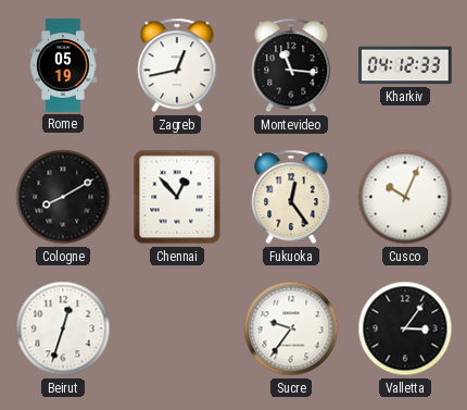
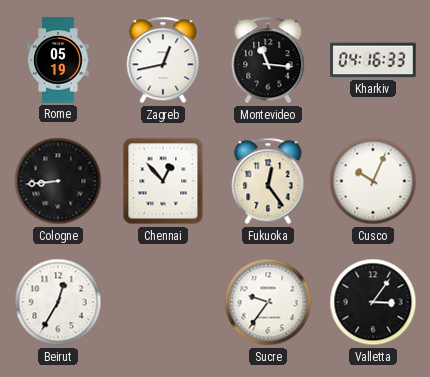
Kharkiv: 04:12 -> 04:16
Cologne: 8:10 -> 8:44
Beirut: 12:33 -> 12:35
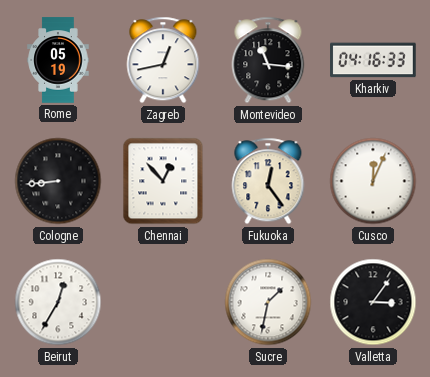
Cusco: 10:04 -> 12:04
Sucre: 9:36 -> 1:32
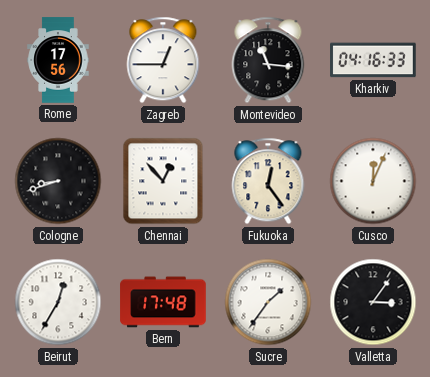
Rome: 05:19 -> 17:56
Zagreb: 12:43 -> 12:45
Cologne: 8:44 -> 8:42
Bern: none -> 17:48
Sucre: 1:32 -> 1:36
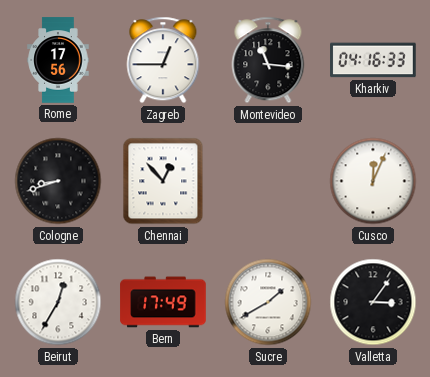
Fukuoka: 12:24 -> none
Bern: 17:48 -> 17:49
Sucre: 1:36 -> 1:40
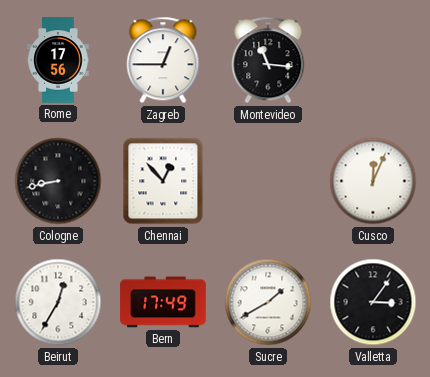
Kharkiv: 04:16 -> none
Cologne: 8:42 -> 8:43
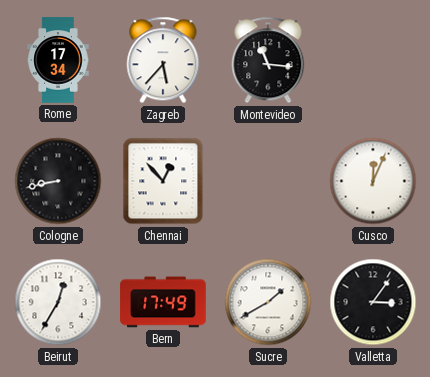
Rome: 17:56 -> 17:34
Zagreb: 12:45 -> 5:37
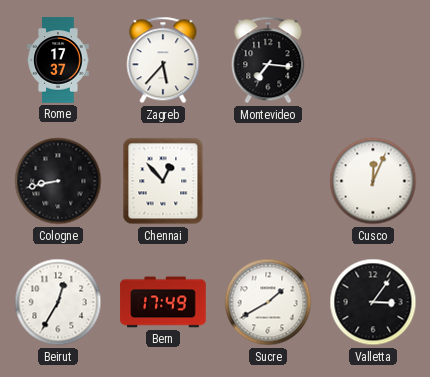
Rome: 17:34 -> 17:37
Montevideo: 11:16 -> 7:16
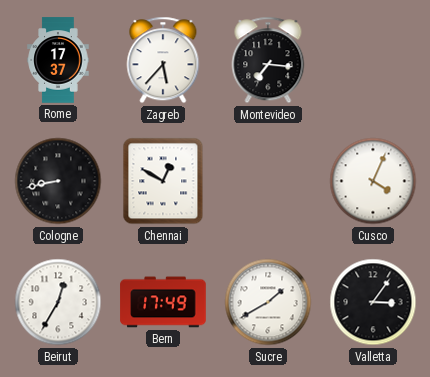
Chennai: 12:53 -> 12:50
Cusco: 12:04 -> 4:04
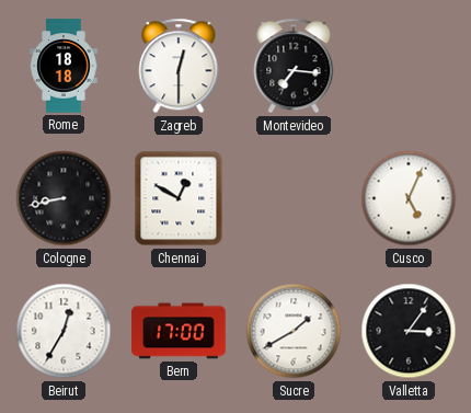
Rome: 17:37 -> 18:18
Zagreb: 5:37 -> 12:30
Cusco: 4:04 -> 5:04
Bern: 17:49 -> 17:00
